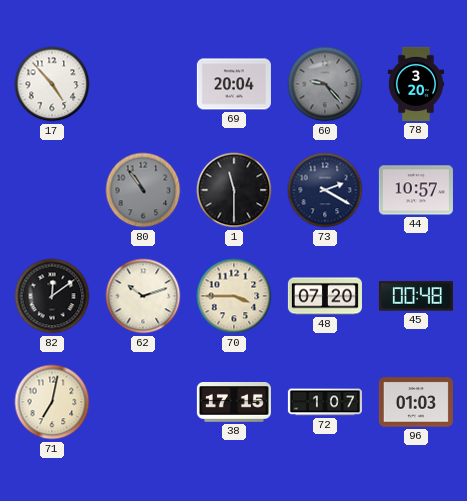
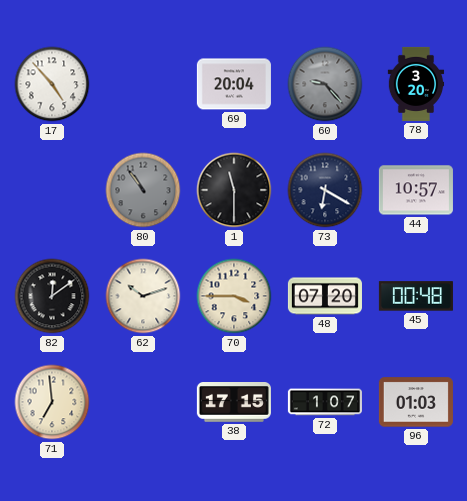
73: 2:20 -> 6:20
71: 7:02 -> 6:59
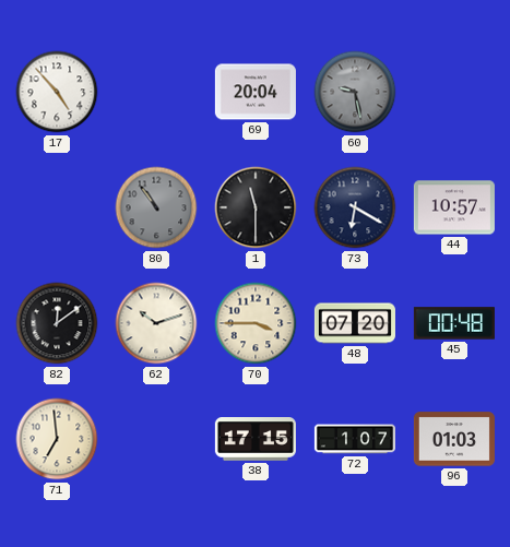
60: 9:23 -> 9:28
78: 3:20 -> none
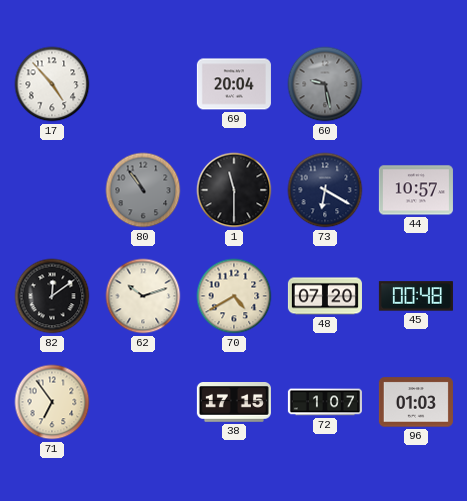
70: 3:45 -> 4:40
71: 6:59 -> 6:54
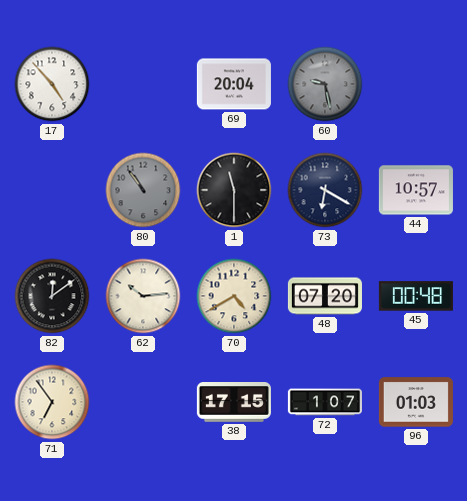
62: 10:12 -> 10:14
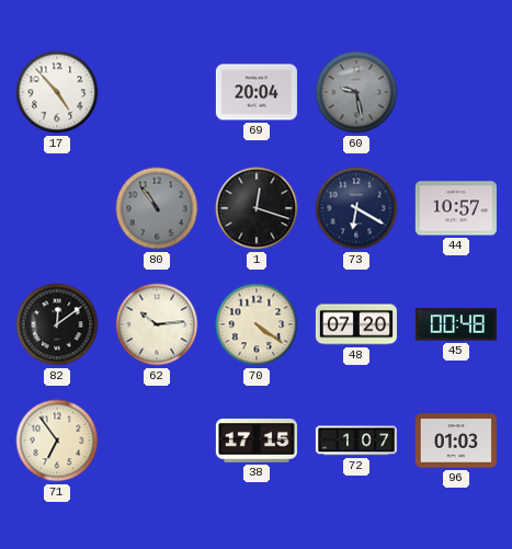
1: 11:30 -> 12:18
70: 4:40 -> 4:21
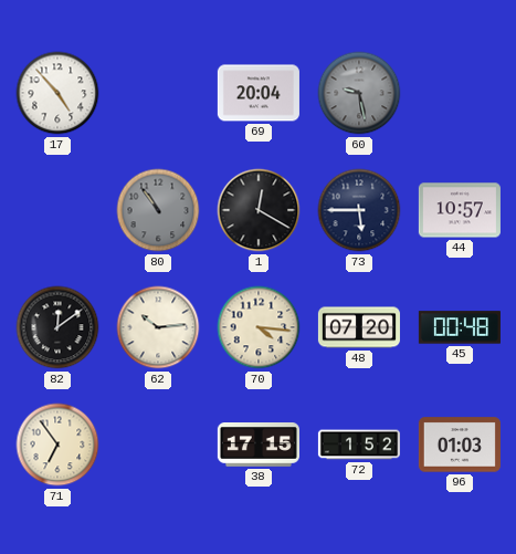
1: 12:18 -> 12:20
73: 6:20 -> 5:45
70: 4:21 -> 4:16
72: 1:07 -> 1:52
